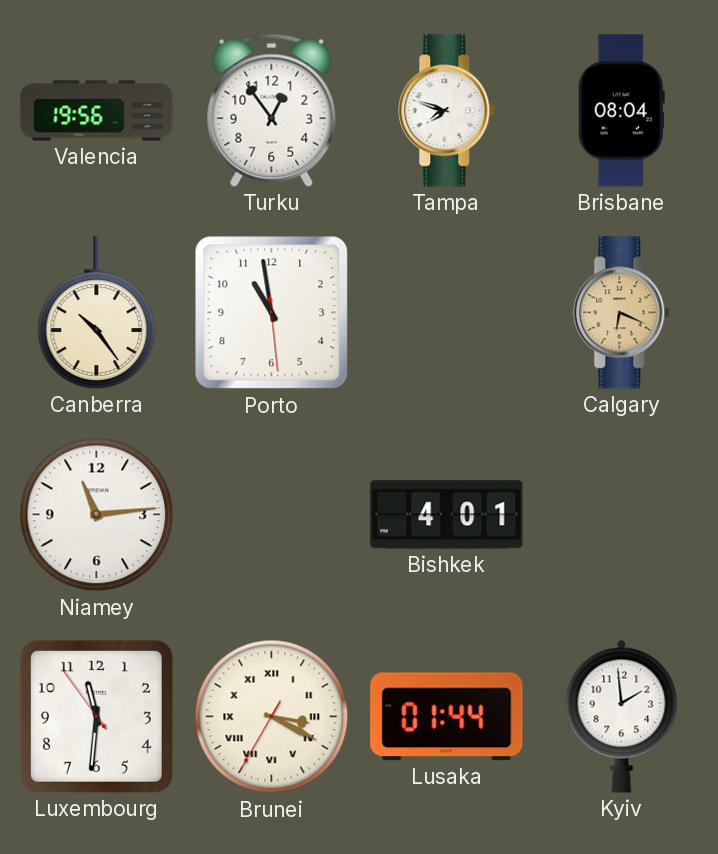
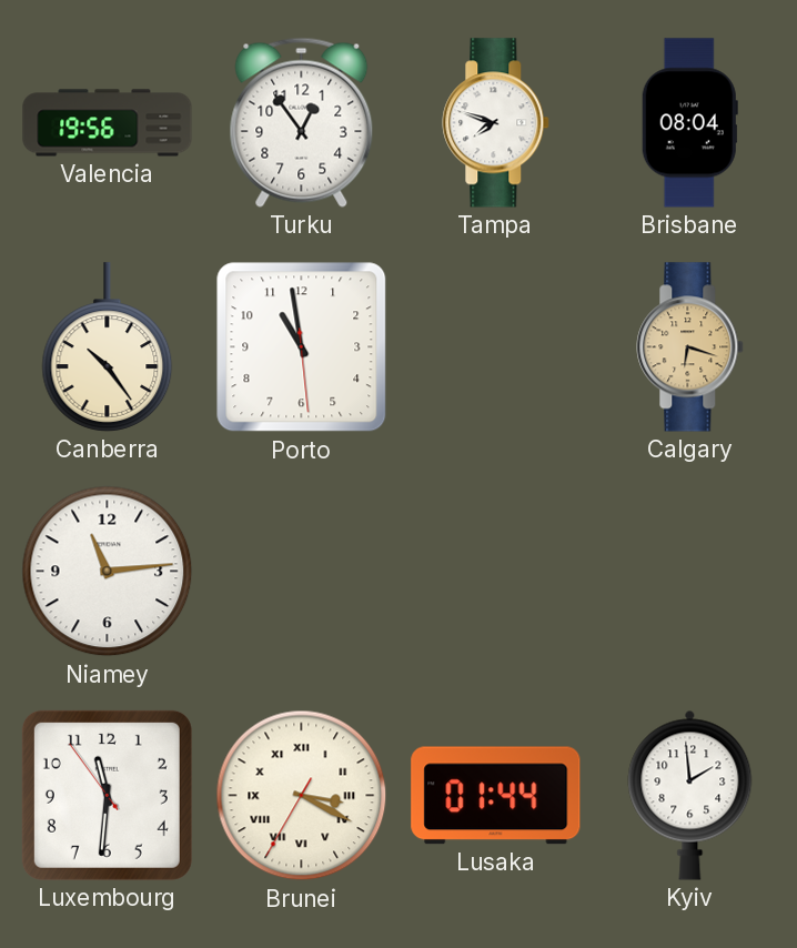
Calgary: 6:19 -> 6:18
Bishkek: 4:01 -> none
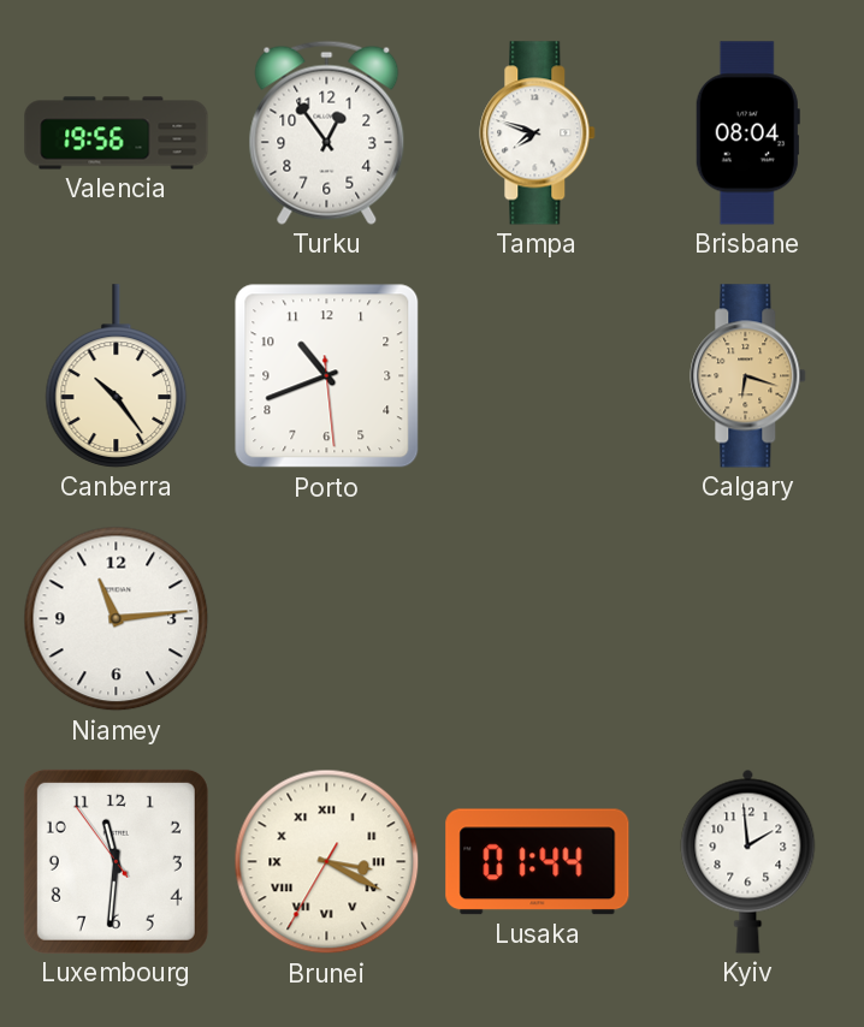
Porto: 10:58 -> 10:41
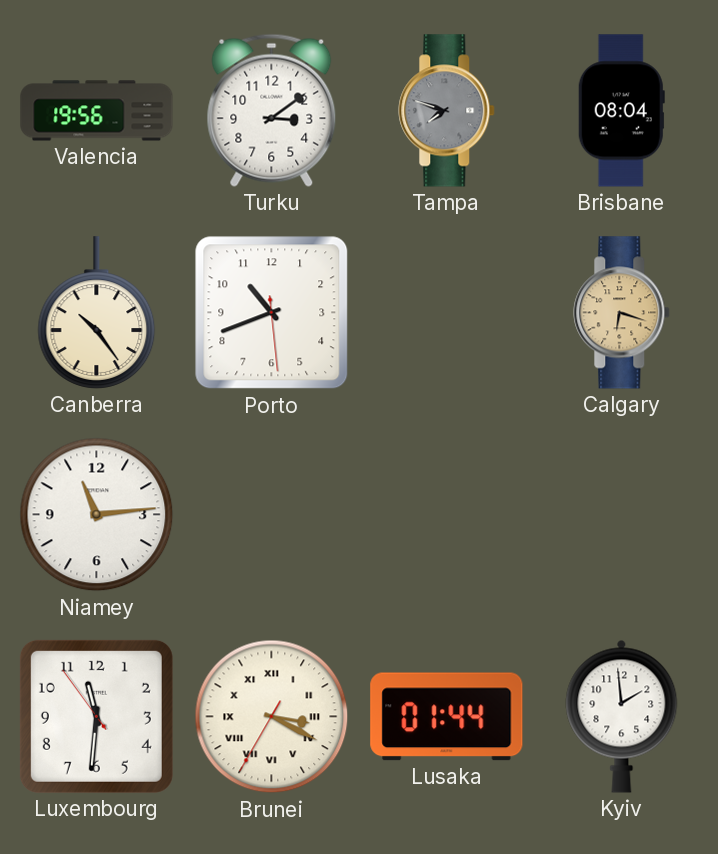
Turku: 12:54 -> 3:09
Tampa dial: white -> grey
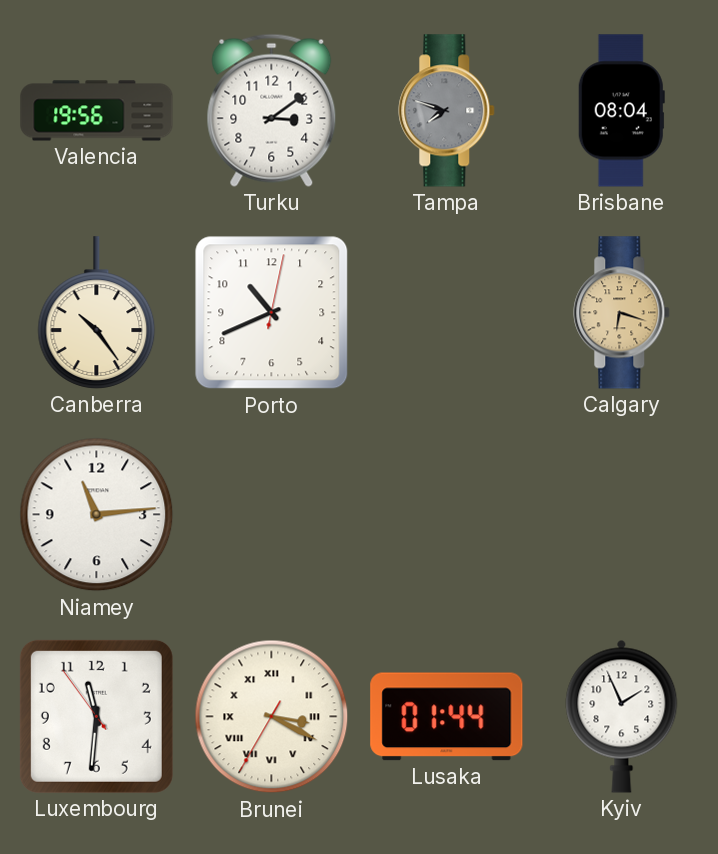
Porto: 10:41:29 -> 10:41:02
Kyiv: 1:59 -> 1:56
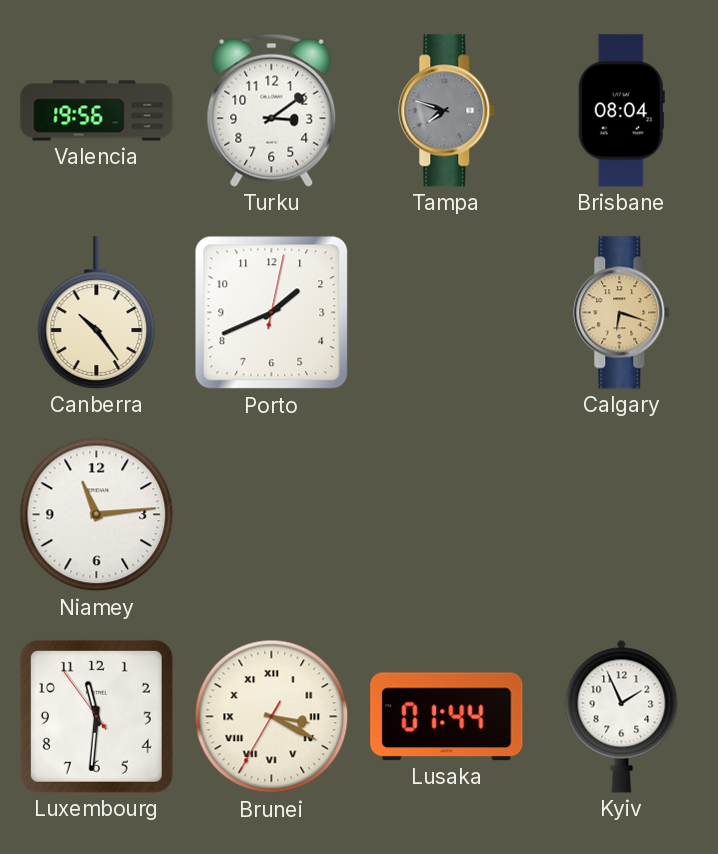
Porto: 10:41 -> 1:41
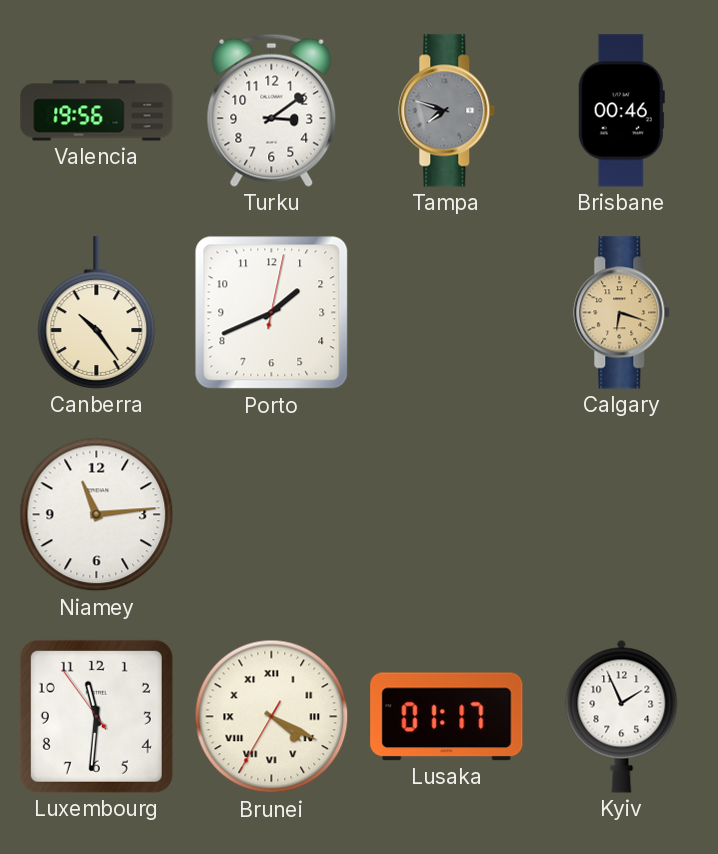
Brisbane: 08:04 -> 00:46
Brunei: 3:19 -> 4:19
Lusaka: 01:44 -> 01:17
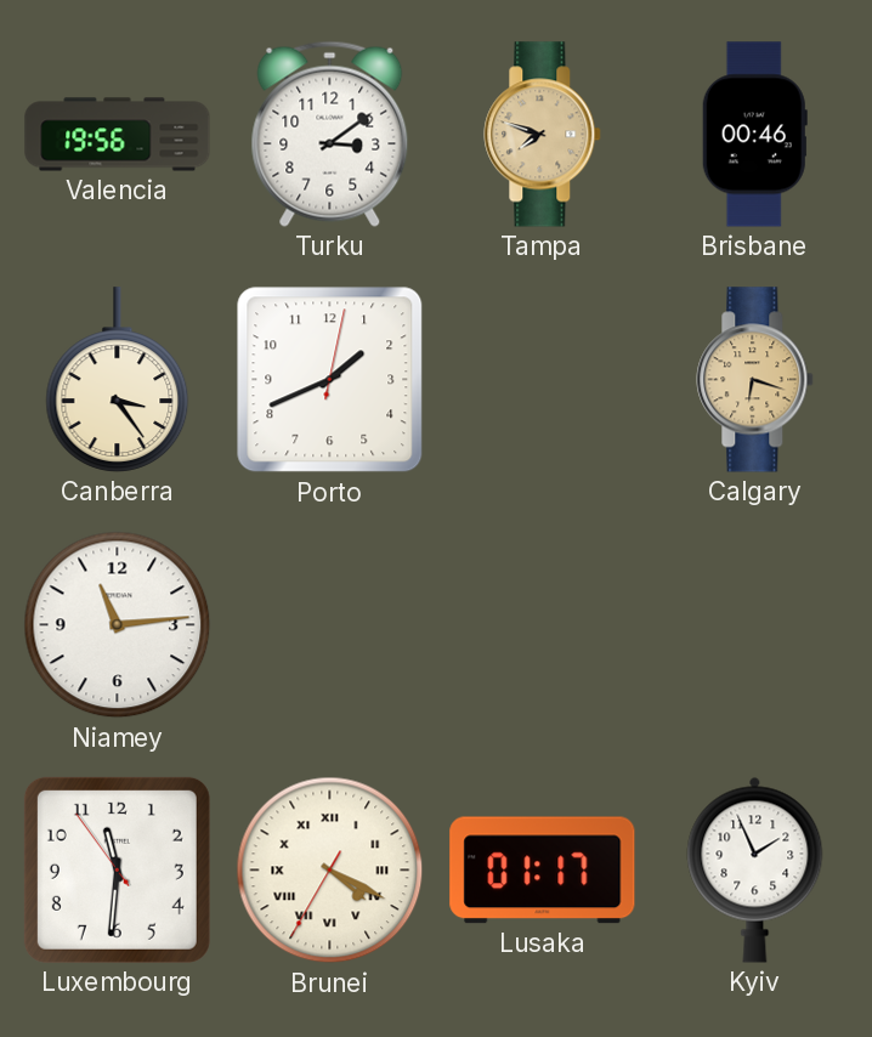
Tampa dial: grey -> champagne
Canberra: 10:24 -> 3:24
